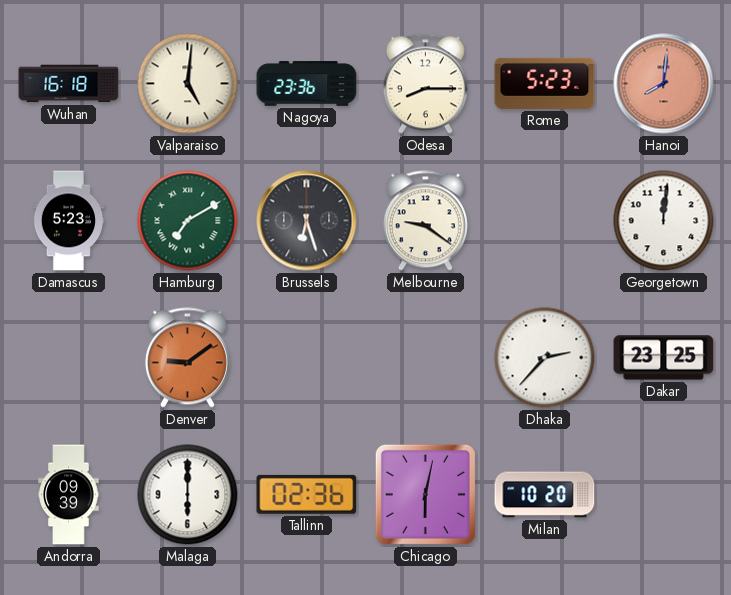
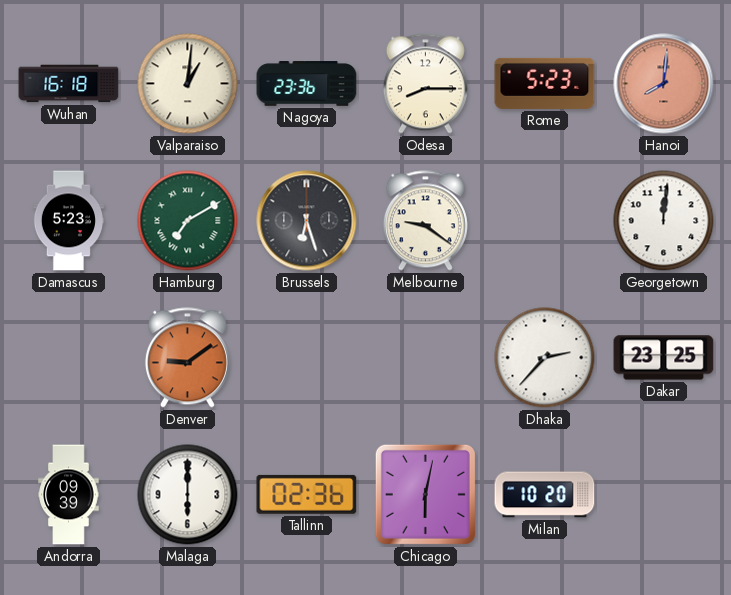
Valparaiso: 5:01 -> 1:01
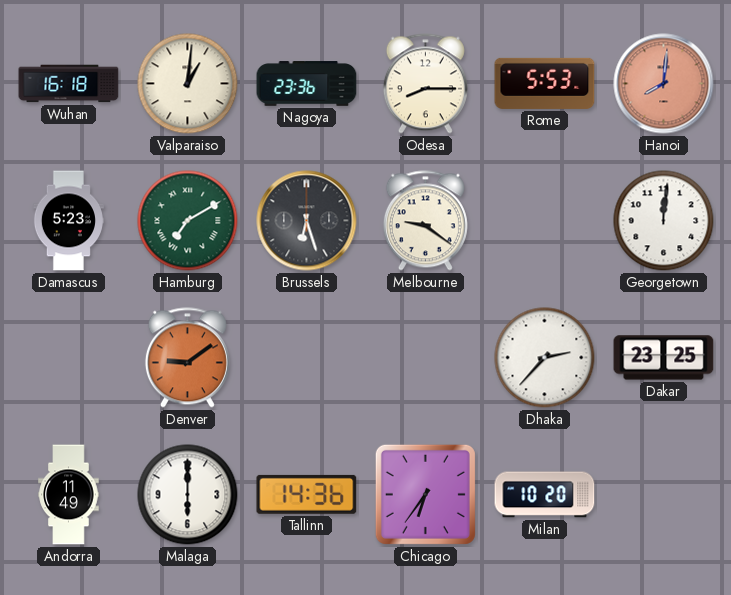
Rome: 5:23 -> 5:53
Andorra: 09:39 -> 11:49
Tallinn: 02:36 -> 14:36
Chicago: 6:02 -> 6:36
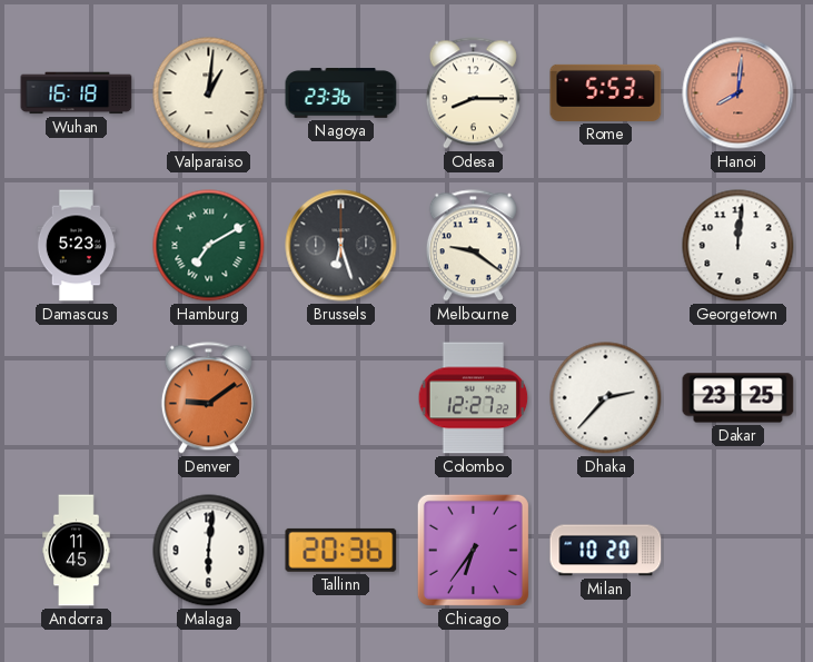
Colombo: none -> 12:27
Andorra: 11:49 -> 11:45
Malaga: 6:00 -> 6:01
Tallinn: 14:36 -> 20:36
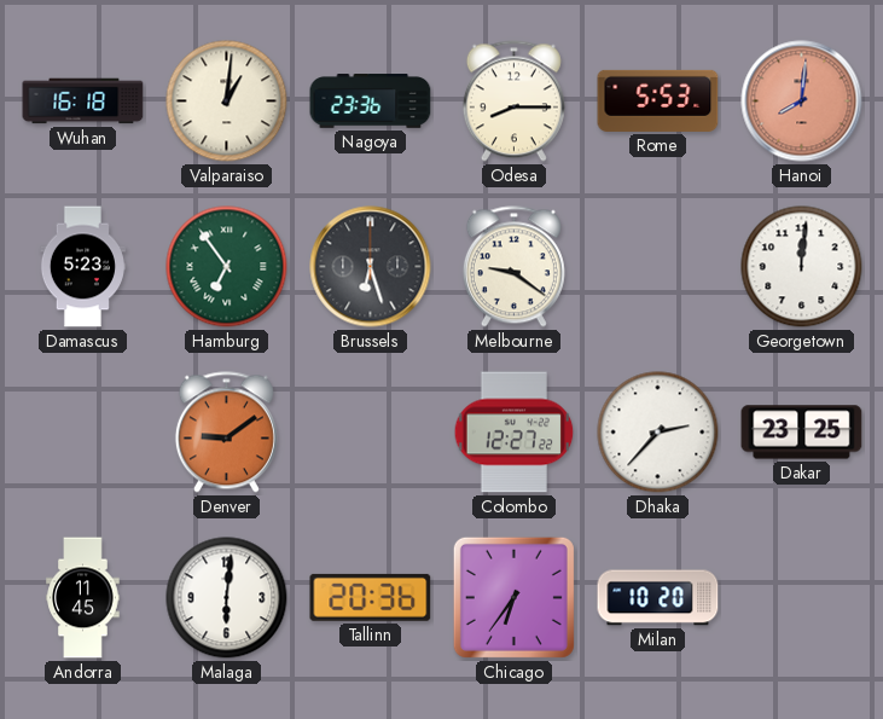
Hamburg: 7:10 -> 6:54
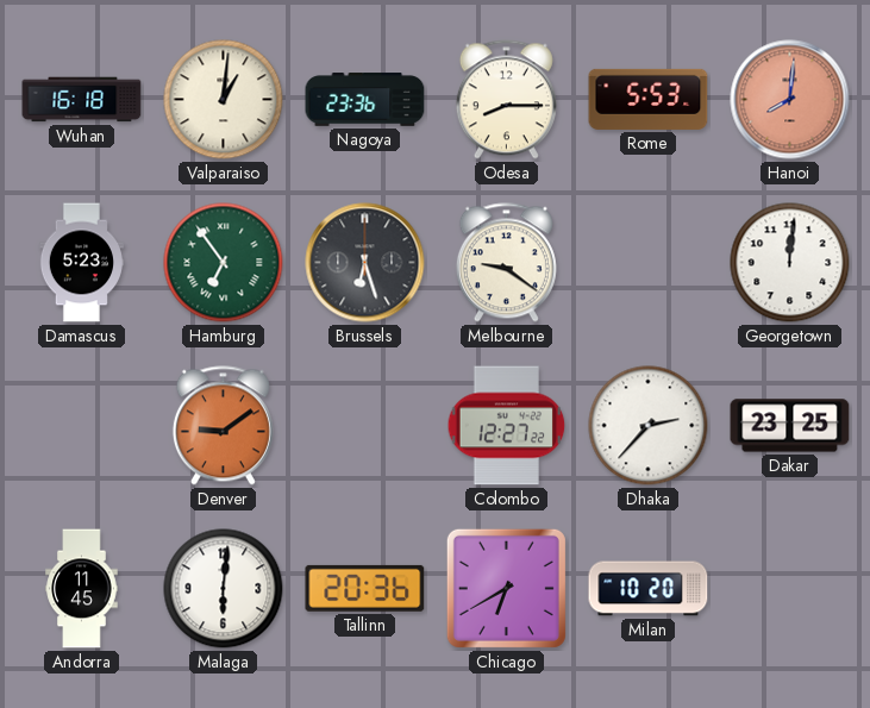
Chicago: 6:36 -> 6:40
